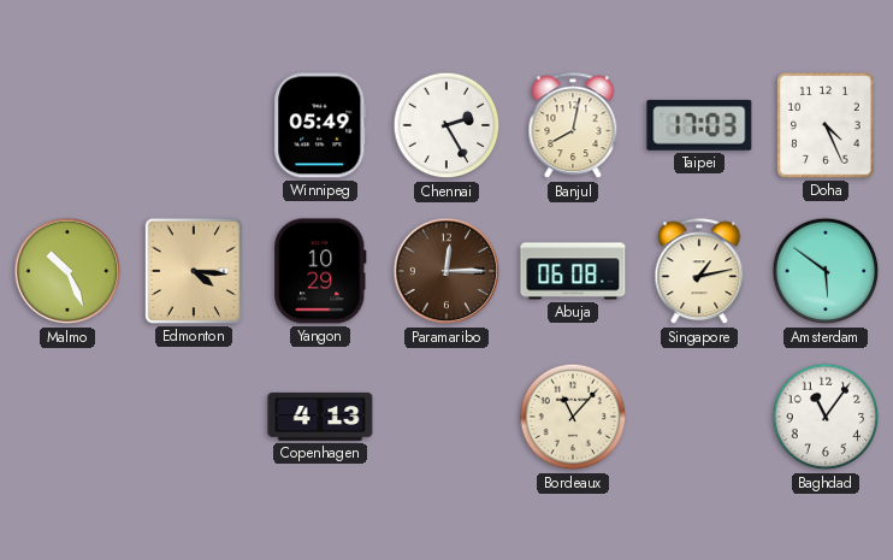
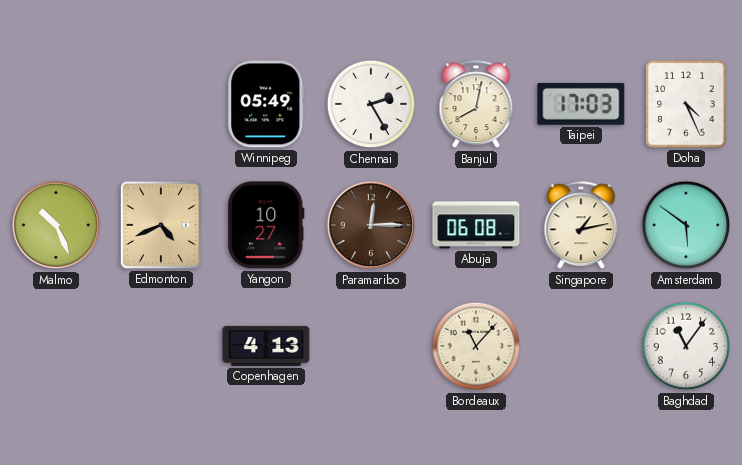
Edmonton: 4:16 -> 4:41
Yangon: 10:29 -> 10:27
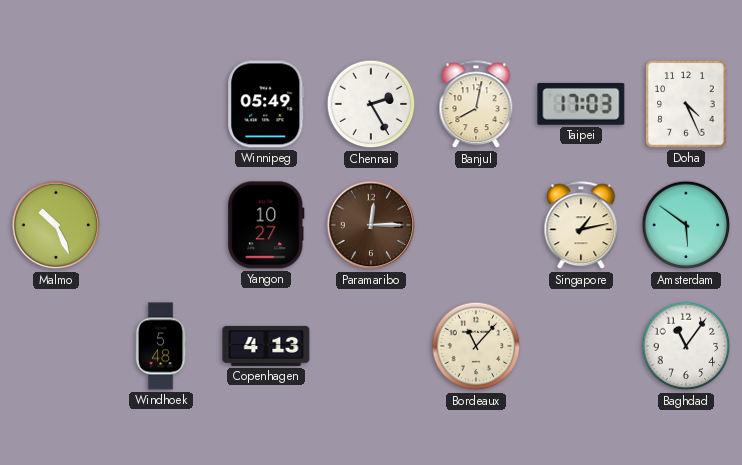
Edmonton: 4:41 -> none
Abuja: 06:08 -> none
Windhoek: none -> 5:48
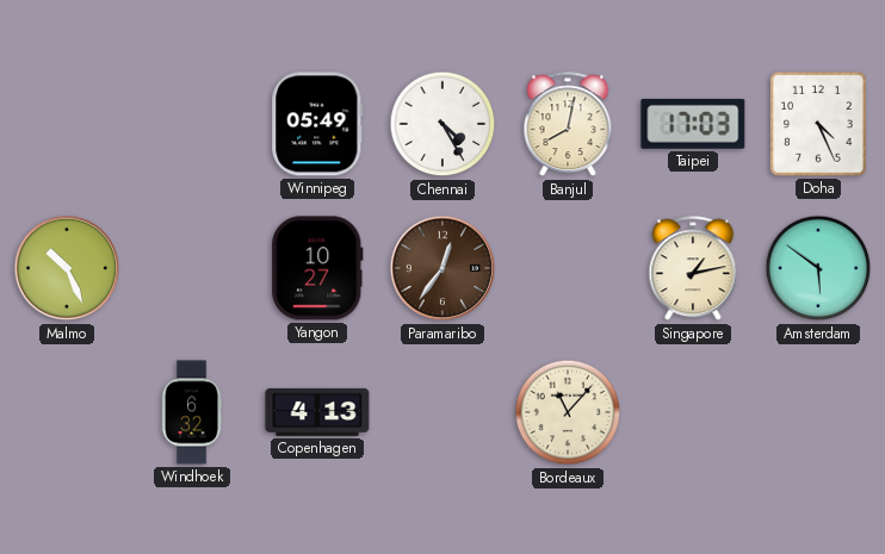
Chennai: 2:25 -> 4:25
Paramaribo: 12:15 -> 12:36
Windhoek: 5:48 -> 6:32
Baghdad: 11:06 -> none
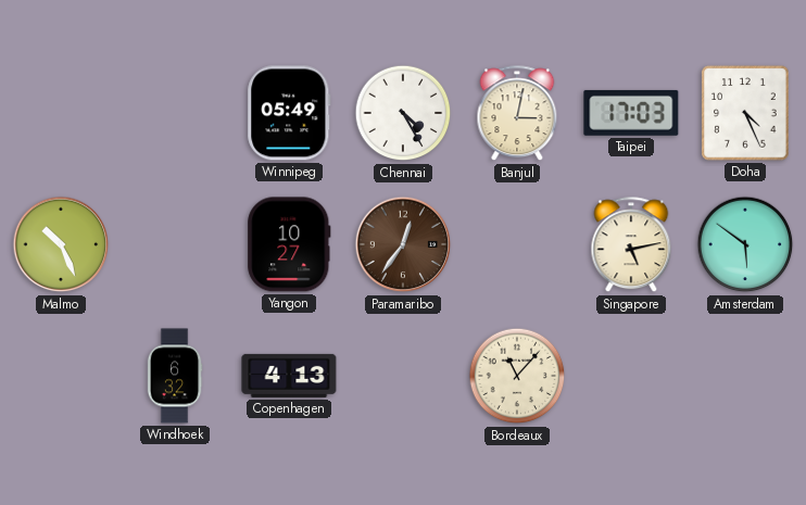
Banjul: 8:02 -> 3:02
Singapore: 1:13 -> 5:13
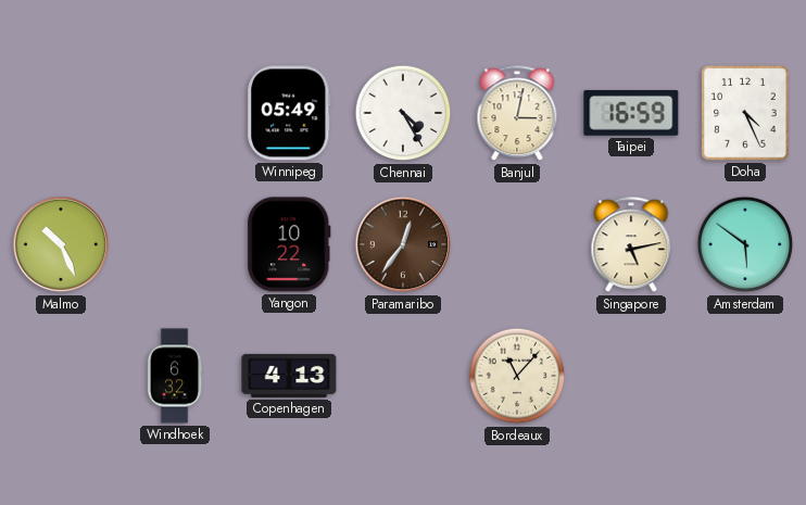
Taipei: 17:03 -> 16:59
Yangon: 10:27 -> 10:22
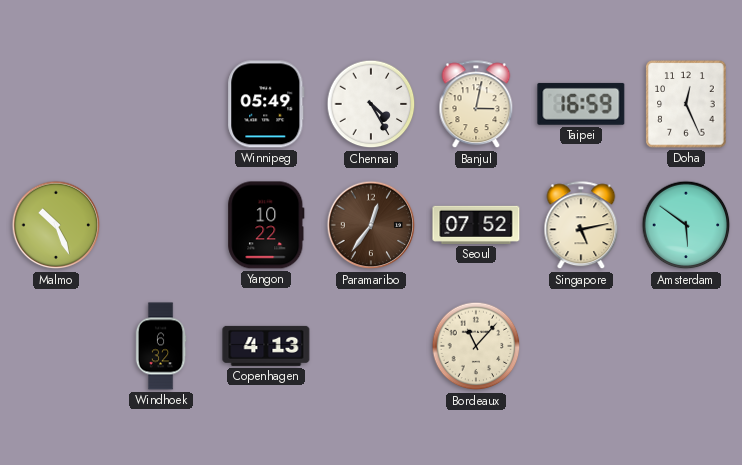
Doha: 4:26 -> 12:26
Seoul: none -> 07:52
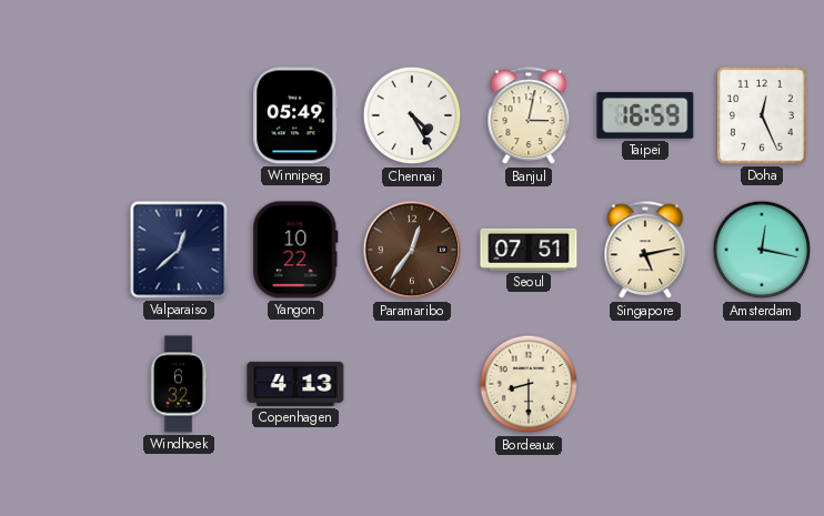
Malmo: 10:26 -> none
Valparaiso: none -> 12:38
Seoul: 07:52 -> 07:51
Amsterdam: 5:51 -> 12:17
Bordeaux: 11:07 -> 8:30
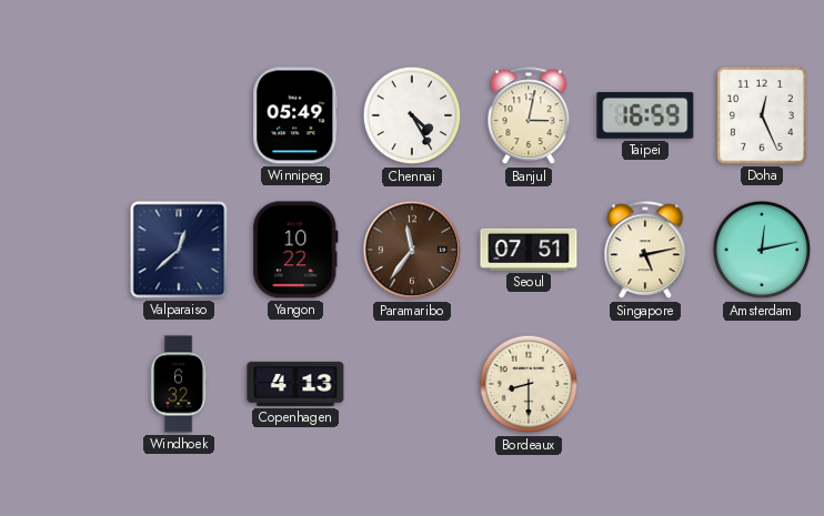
Paramaribo: 12:36 -> 11:36
Amsterdam: 12:17 -> 12:13
